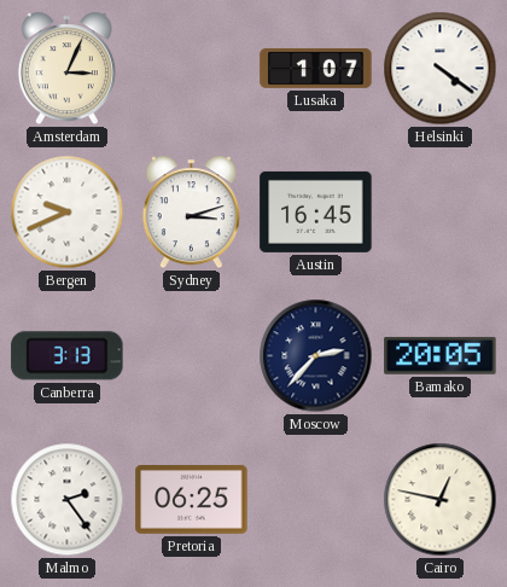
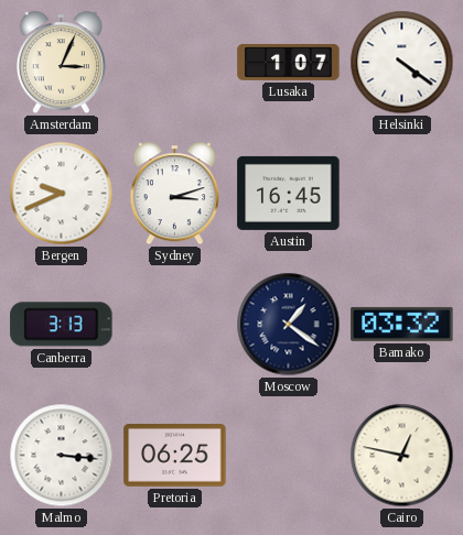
Moscow: 2:37 -> 1:21
Bamako: 20:05 -> 03:32
Malmo: 2:24 -> 3:16
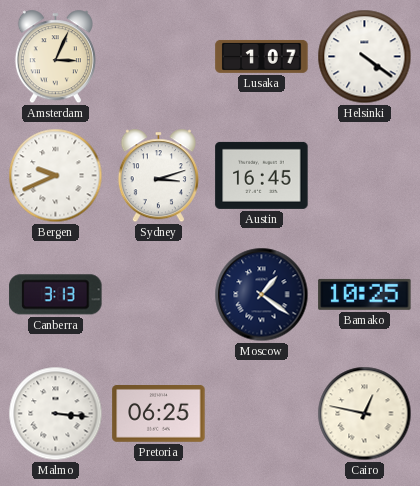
Bamako: 03:32 -> 10:25
